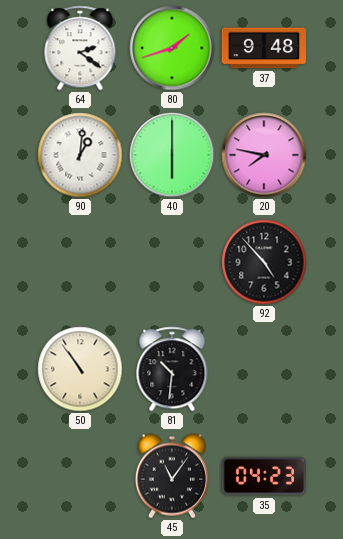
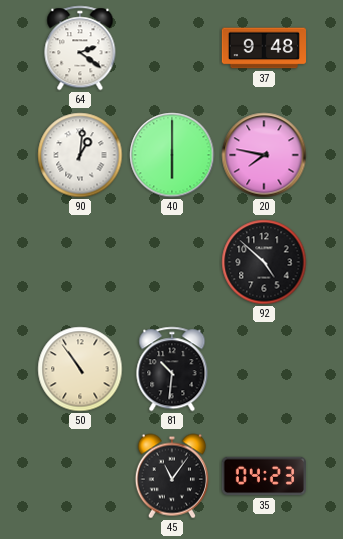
80: 1:42 -> none
92: 4:53 -> 4:52
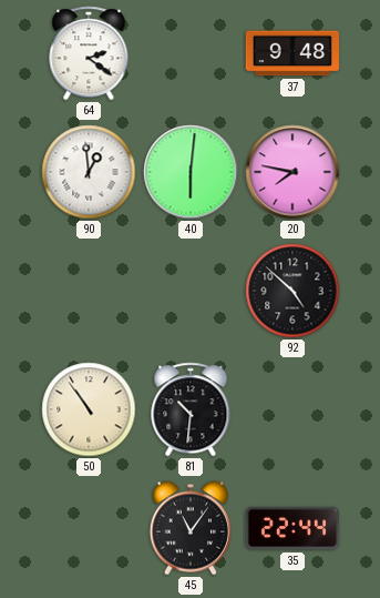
90: 1:01 -> 12:59
40: 6:00 -> 6:01
35: 04:23 -> 22:44
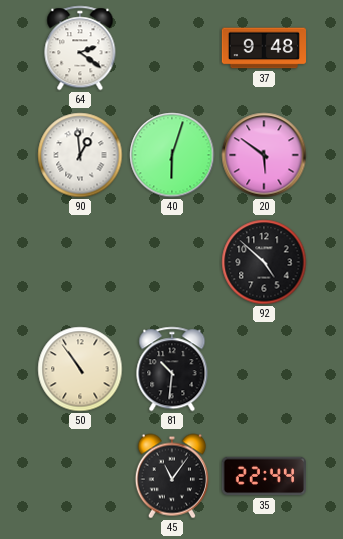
40: 6:01 -> 6:03
20: 7:47 -> 5:51
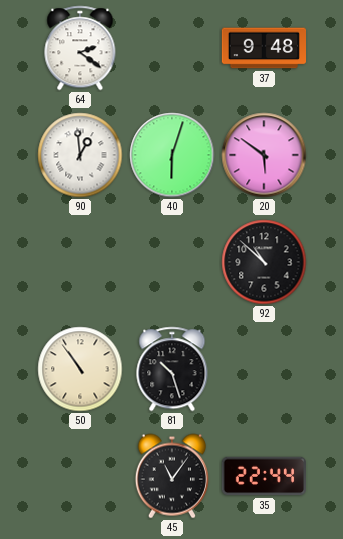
92: 4:52 -> 10:52
81: 10:31 -> 10:27
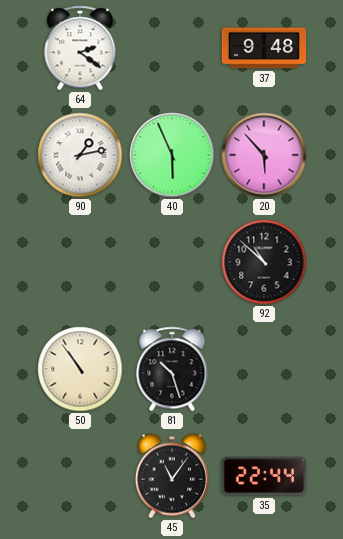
90: 12:59 -> 1:13
40: 6:03 -> 5:56
20: 5:51 -> 5:53
